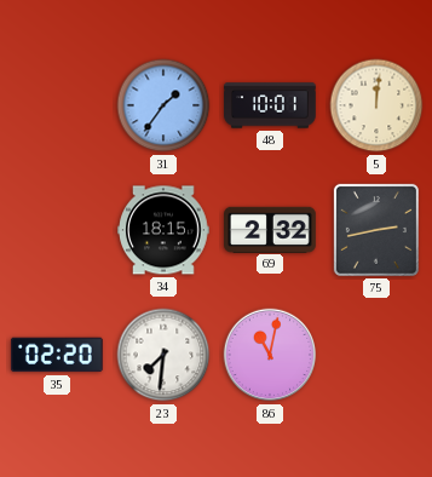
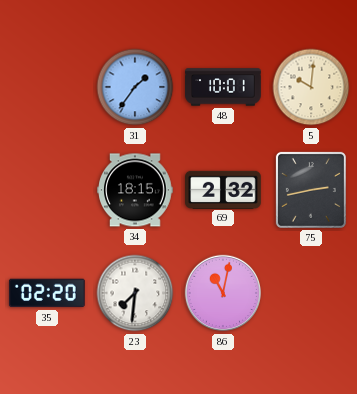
5: 12:01 -> 10:01
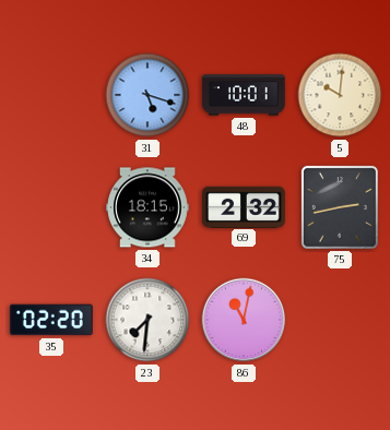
31: 1:36 -> 5:18
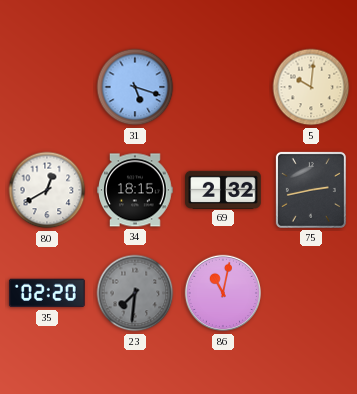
48: 10:01 -> none
80: none -> 12:40
23 dial: white -> grey
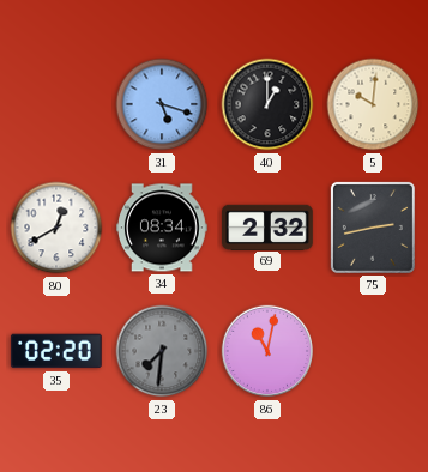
40: none -> 1:00
34: 18:15 -> 08:34
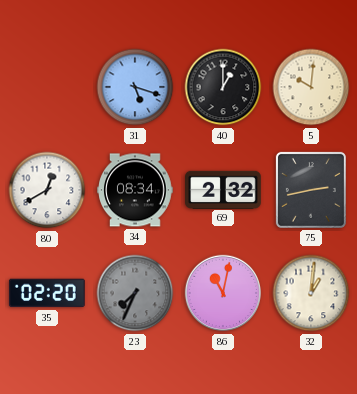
23: 7:31 -> 7:34
32: none -> 1:01
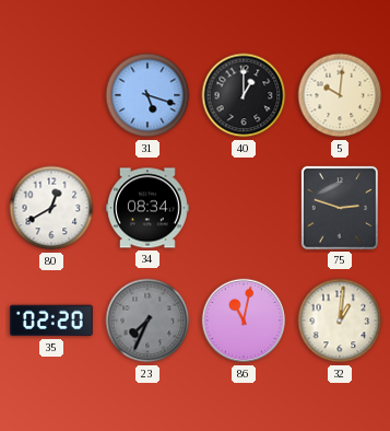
69: 2:32 -> none
75: 2:43 -> 2:48
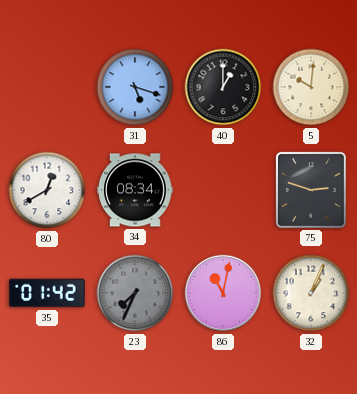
35: 02:20 -> 01:42
32: 1:01 -> 1:04
